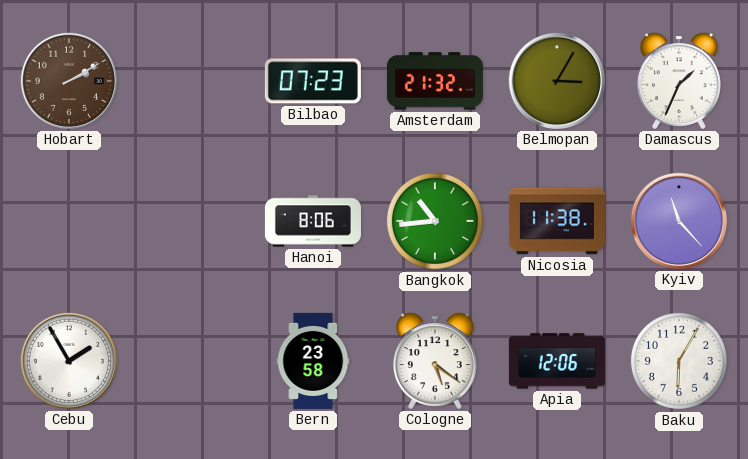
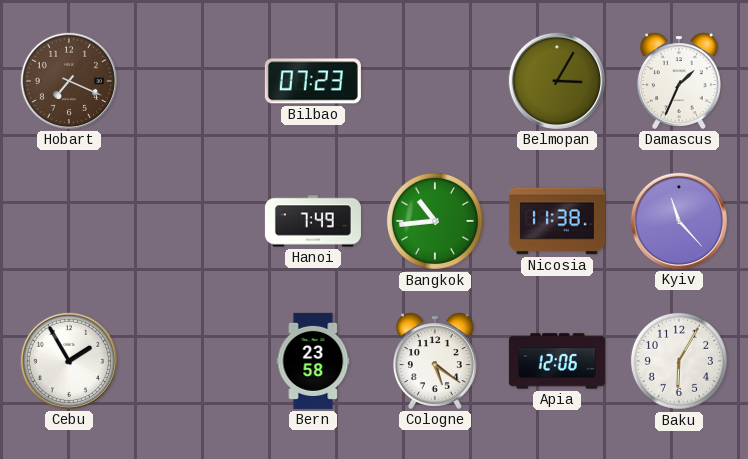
Hobart: 2:10 -> 7:19
Amsterdam: 21:32 -> none
Hanoi: 8:06 -> 7:49
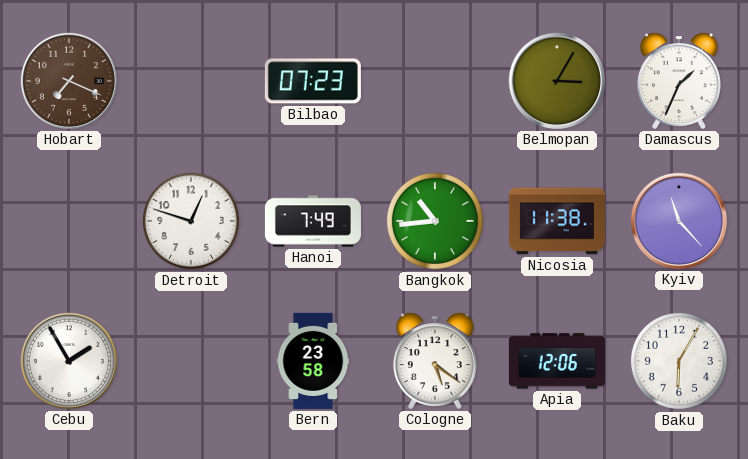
Detroit: none -> 12:48
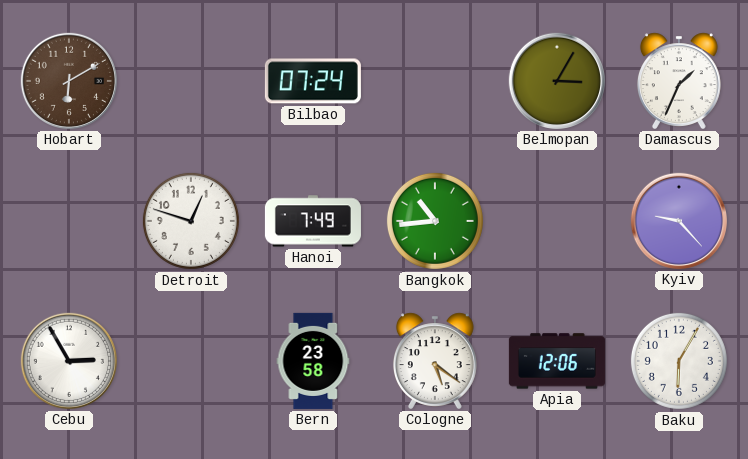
Hobart: 7:19 -> 6:10
Bilbao: 07:23 -> 07:24
Nicosia: 11:38 -> none
Kyiv: 11:23 -> 9:23
Cebu: 1:55 -> 2:55
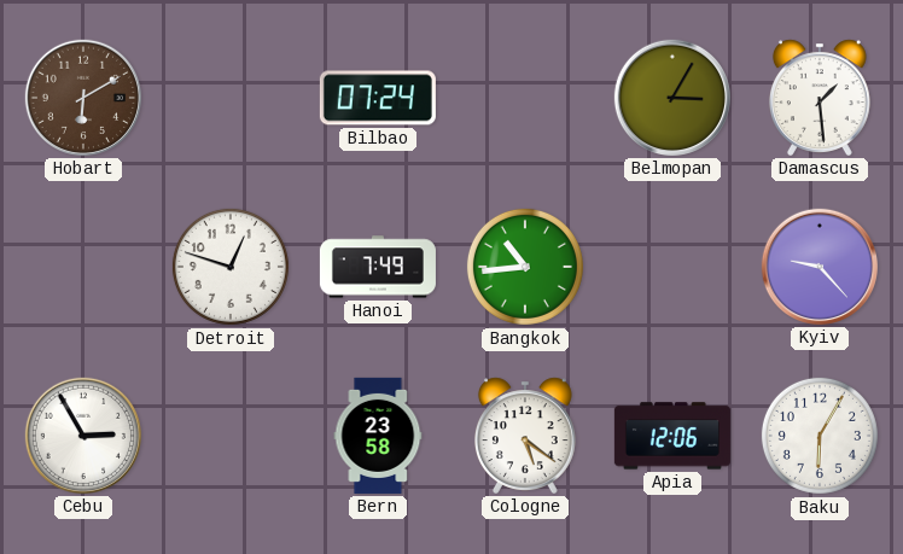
Damascus: 1:34 -> 1:29
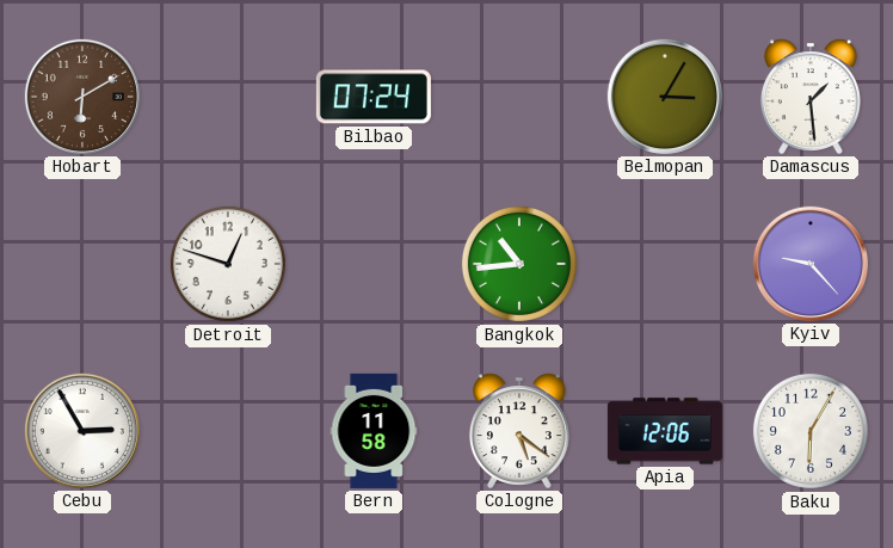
Hanoi: 7:49 -> none
Bern: 23:58 -> 11:58
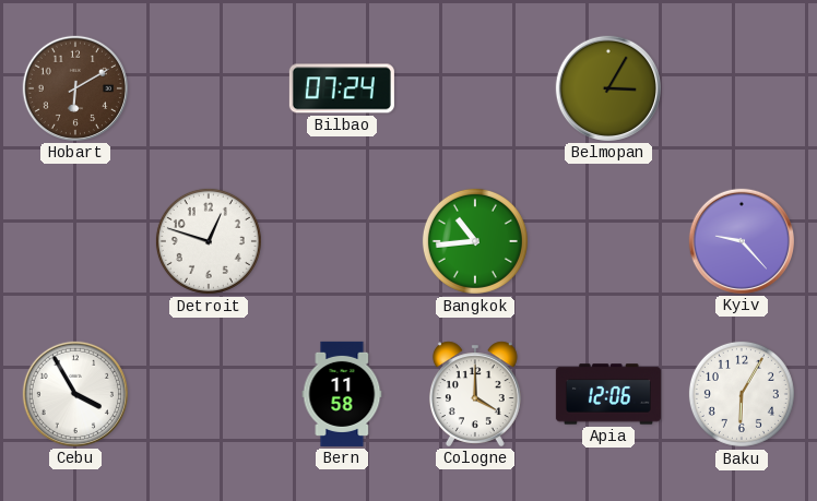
Damascus: 1:29 -> none
Cebu: 2:55 -> 3:55
Cologne: 5:21 -> 4:00
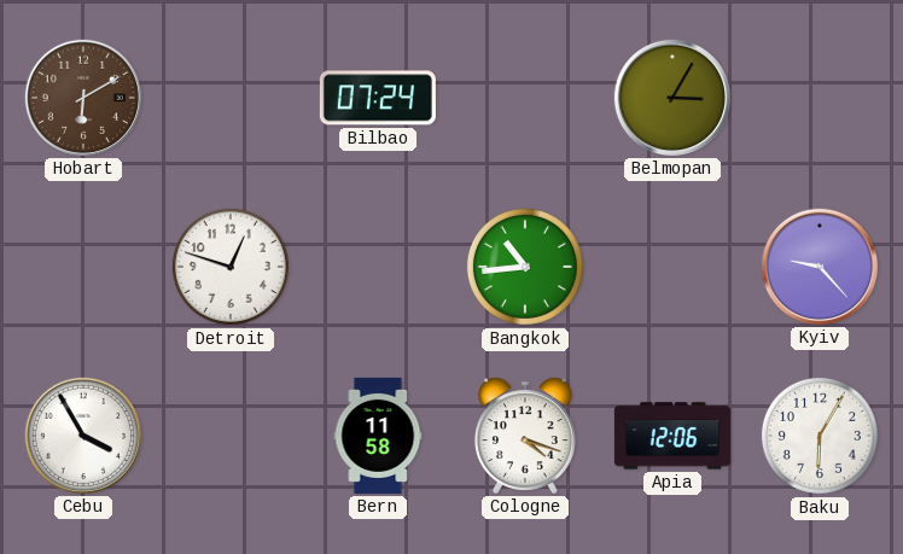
Cologne: 4:00 -> 4:18
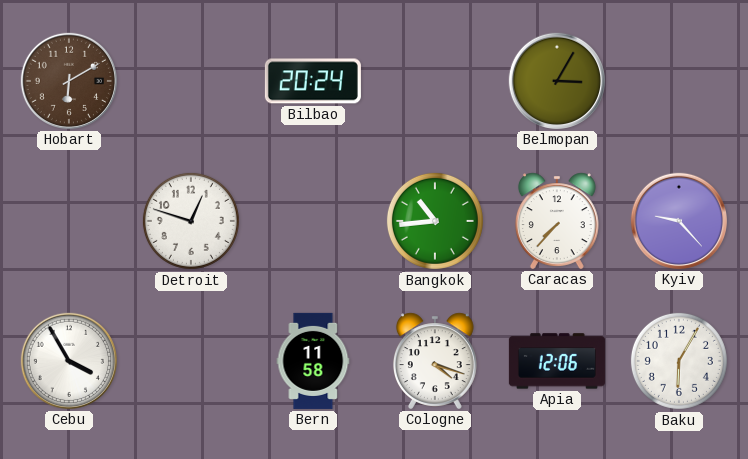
Bilbao: 07:24 -> 20:24
Caracas: none -> 7:37
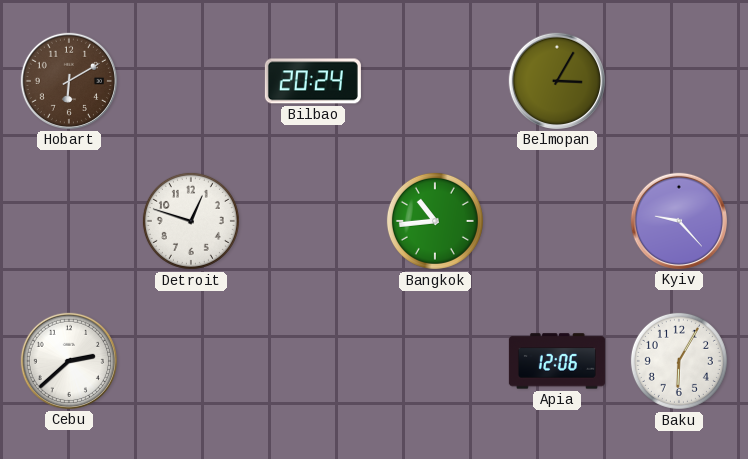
Caracas: 7:37 -> none
Cebu: 3:55 -> 2:38
Bern: 11:58 -> none
Cologne: 4:18 -> none
